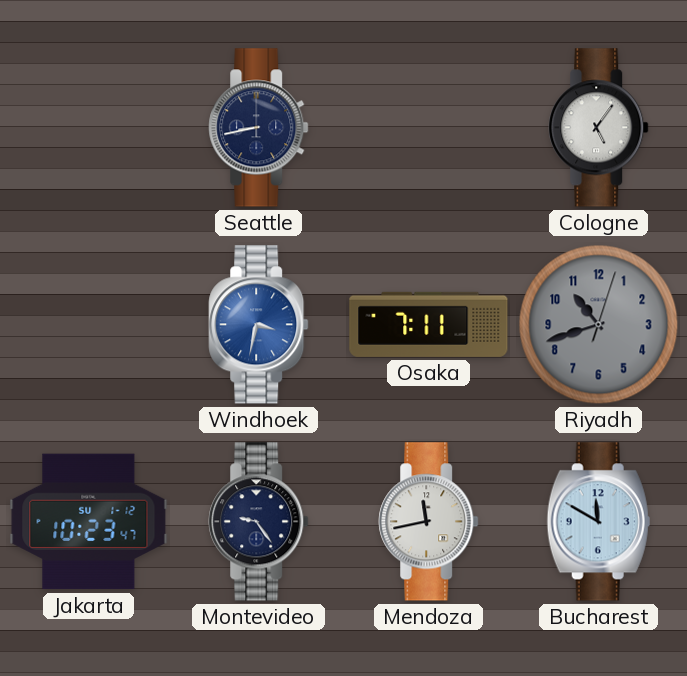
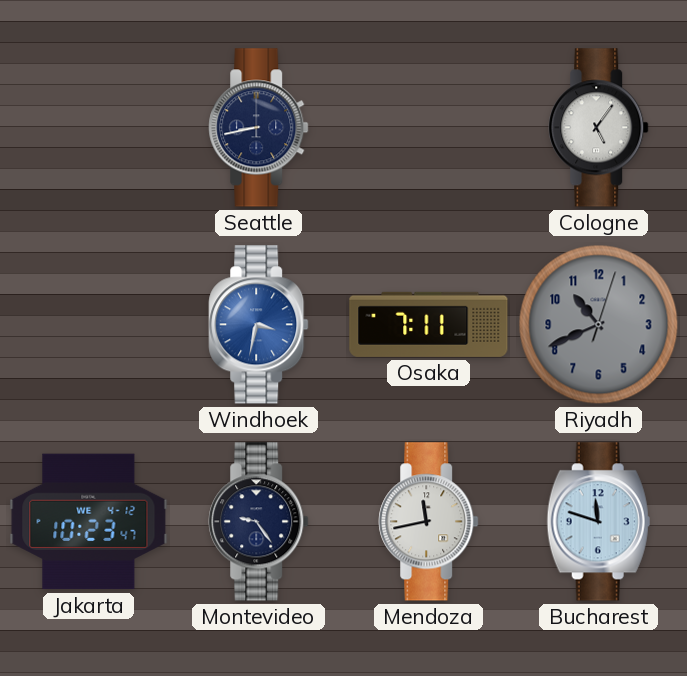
Riyadh: 10:42 -> 10:41
Jakarta date: SU 1-12 -> WE 4-12
Bucharest: 11:50 -> 11:48
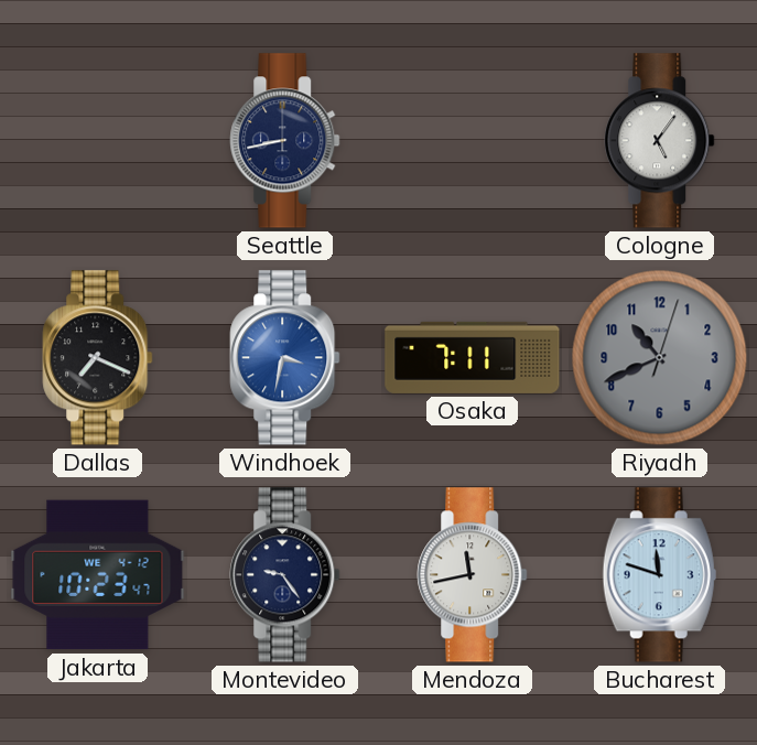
Dallas: none -> 7:19
